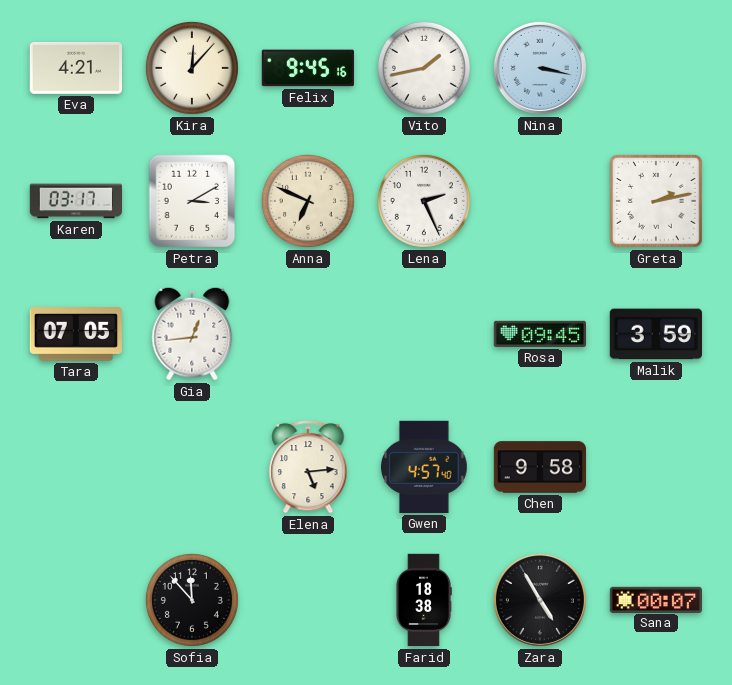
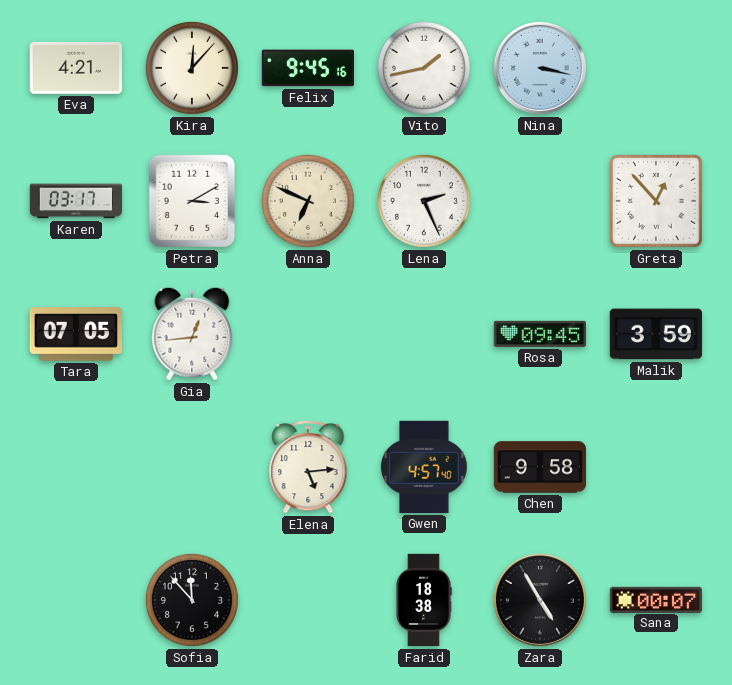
Greta: 2:13 -> 12:53
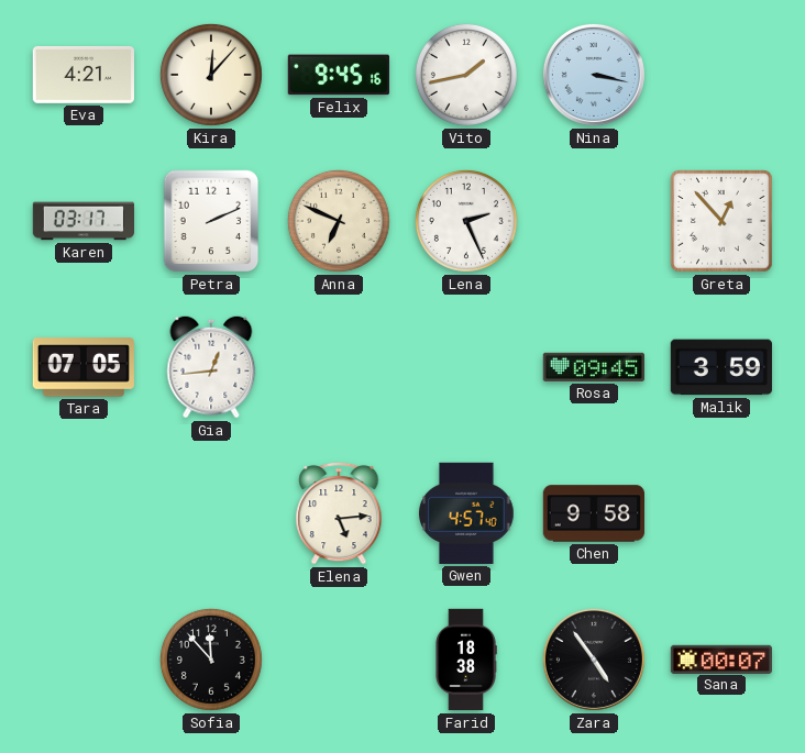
Petra: 3:10 -> 2:11
Zara: 4:55 -> 4:54
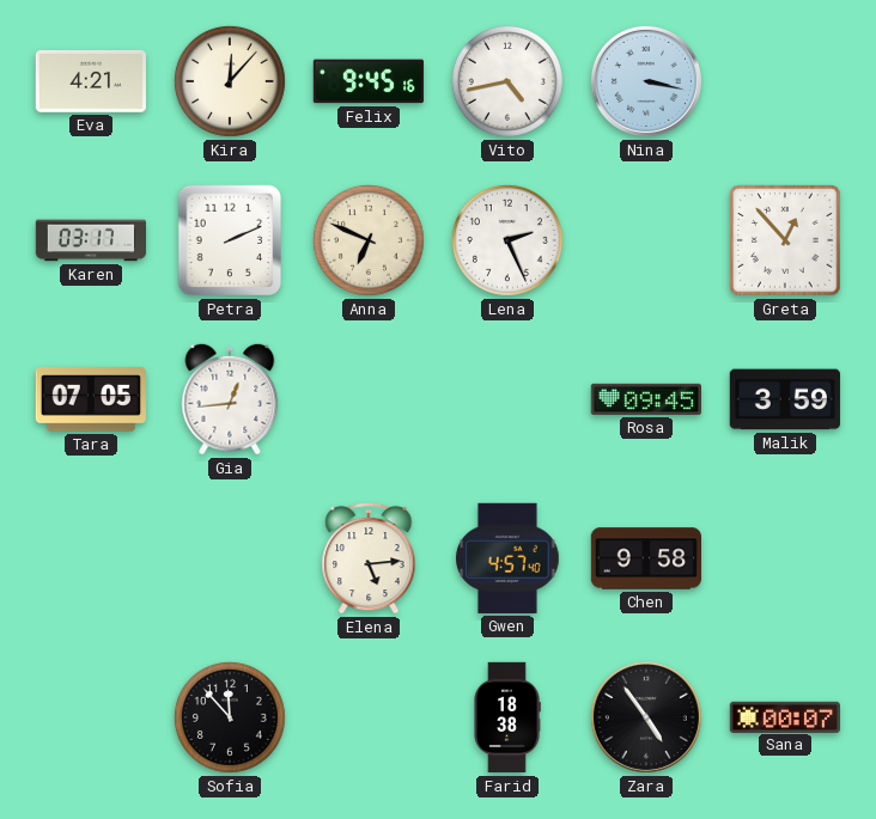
Vito: 1:43 -> 4:43
